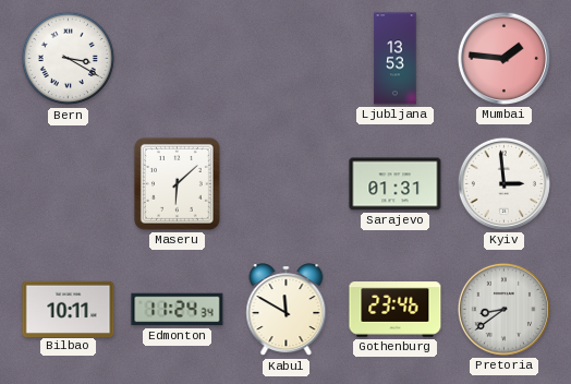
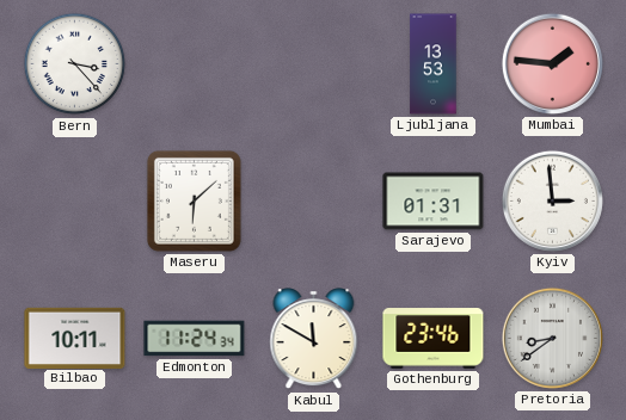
Bern: 3:20 -> 3:23
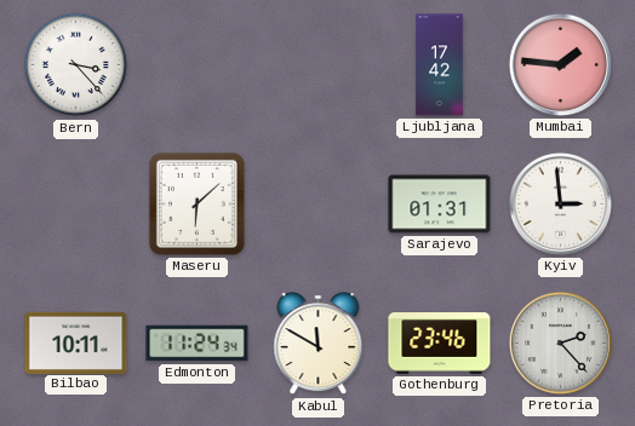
Ljubljana: 13:53 -> 17:42
Pretoria: 8:39 -> 2:23
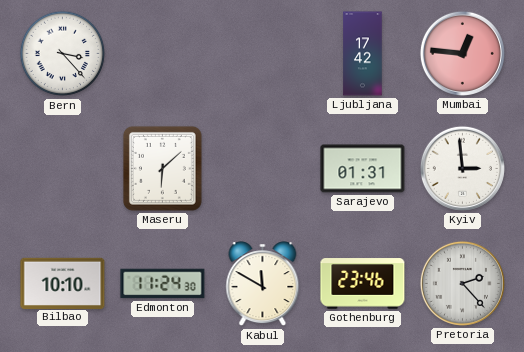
Mumbai: 1:46 -> 12:46
Bilbao: 10:11 -> 10:10
Edmonton: 11:24:34 -> 11:24:30
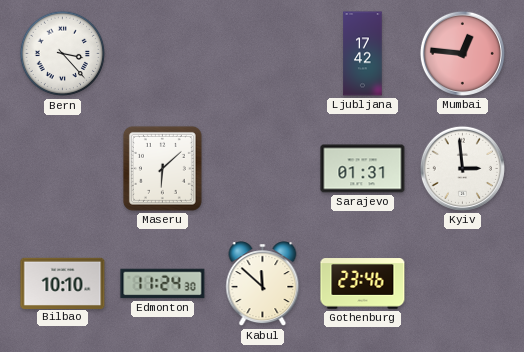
Kabul: 11:50 -> 11:52
Pretoria: 2:23 -> none
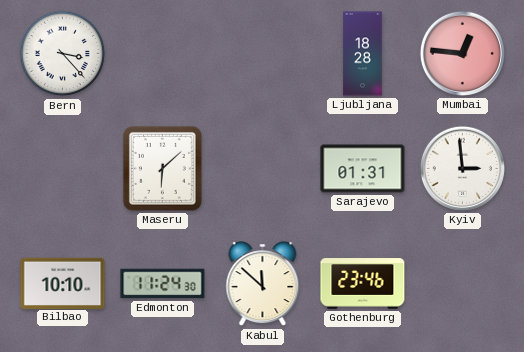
Ljubljana: 17:42 -> 18:28
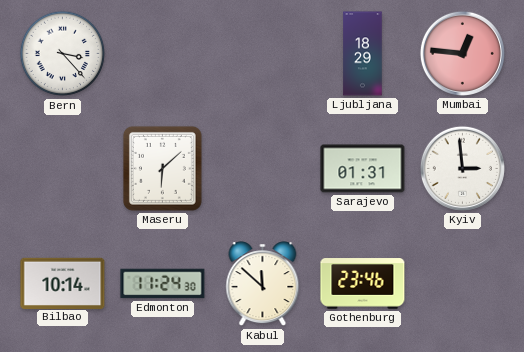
Ljubljana: 18:28 -> 18:29
Bilbao: 10:10 -> 10:14
